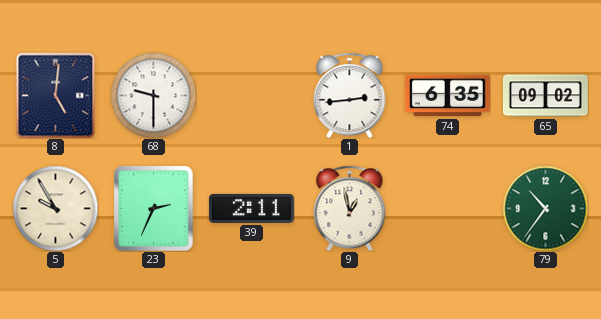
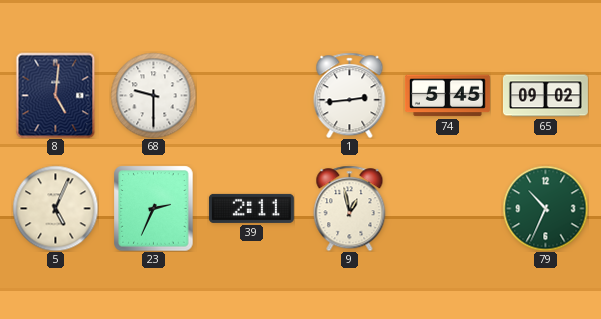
74: 6:35 -> 5:45
5: 9:55 -> 5:04
79: 10:36 -> 10:34
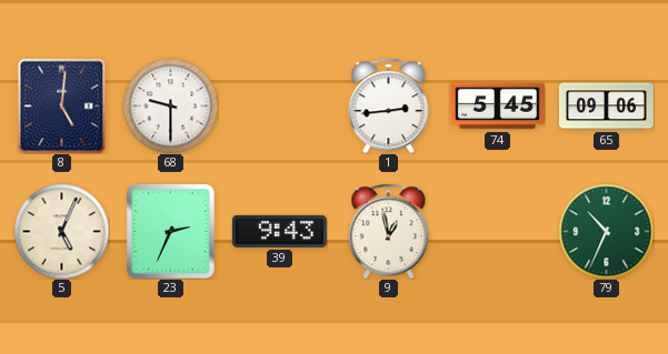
65: 09:02 -> 09:06
39: 2:11 -> 9:43
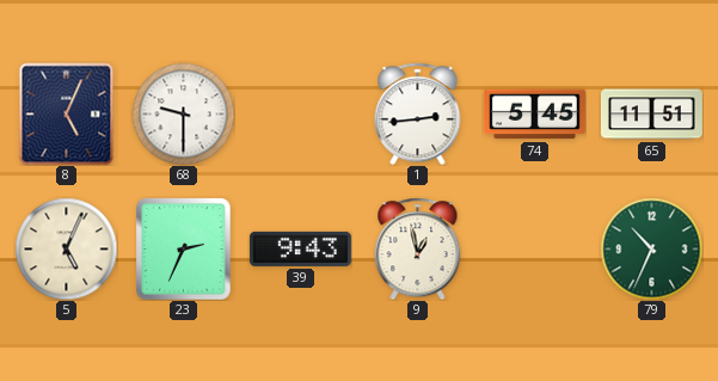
8: 5:01 -> 5:04
65: 09:06 -> 11:51
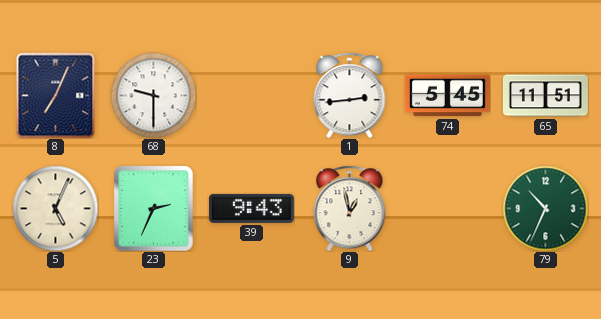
8: 5:04 -> 7:04
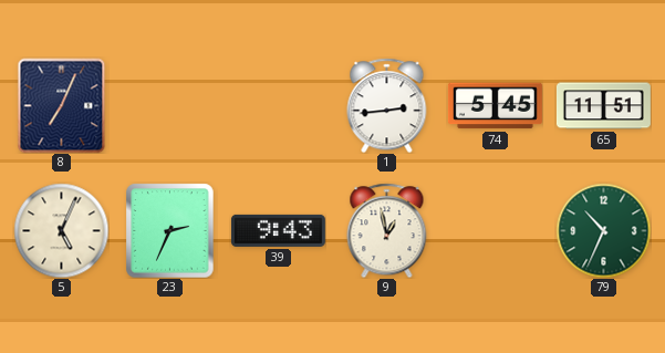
68: 9:30 -> none
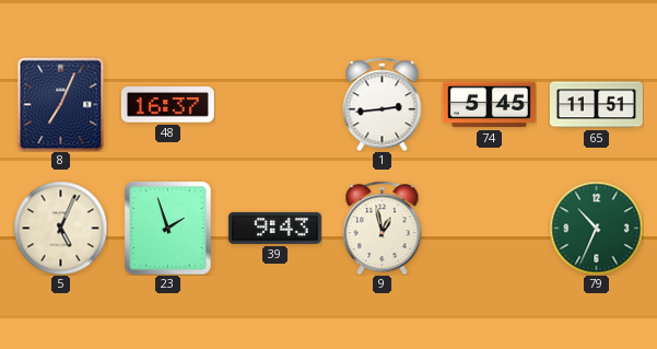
48: none -> 16:37
23: 2:34 -> 1:57
